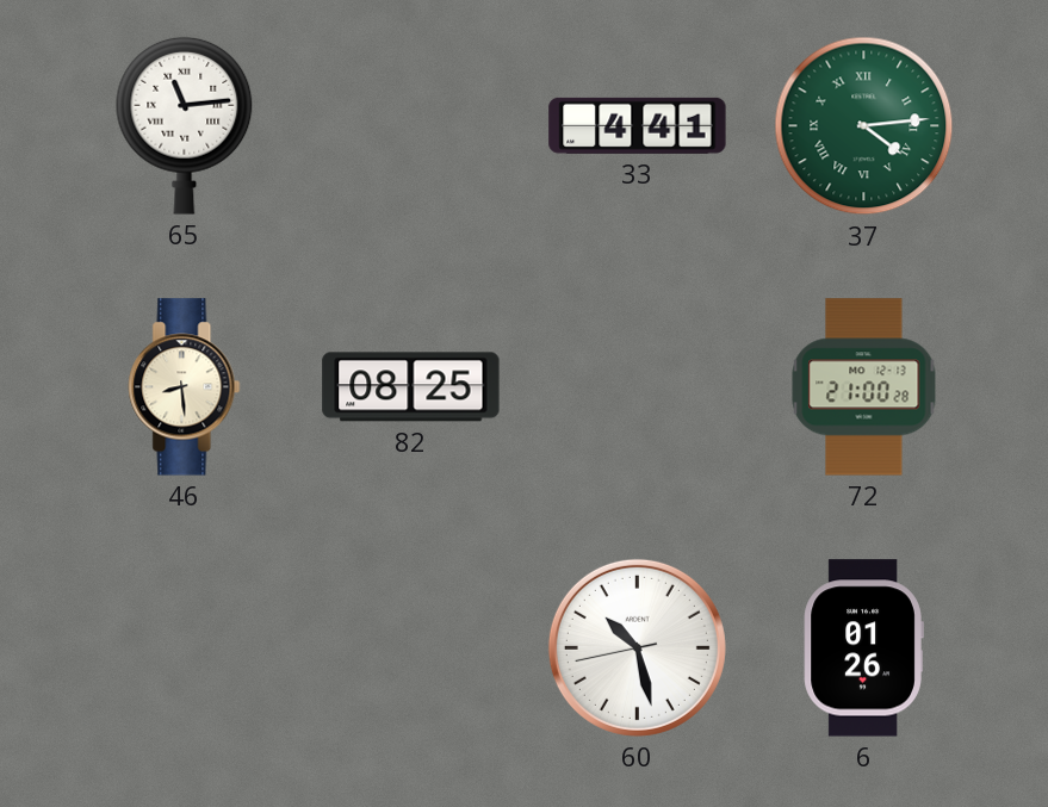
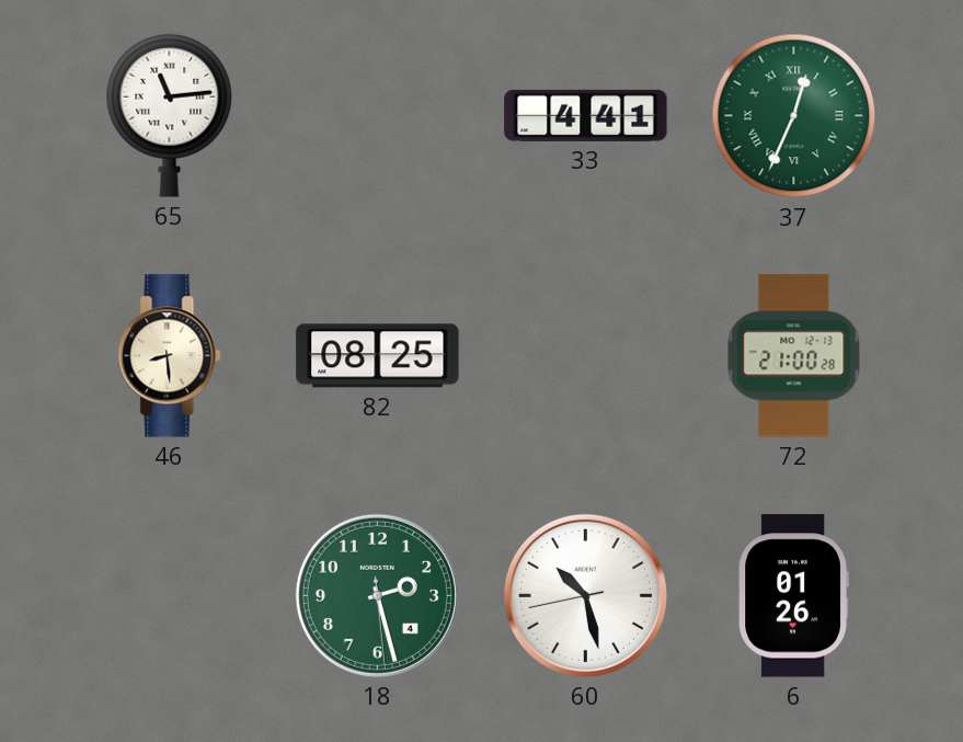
37: 4:14 -> 12:34
18: none -> 2:27
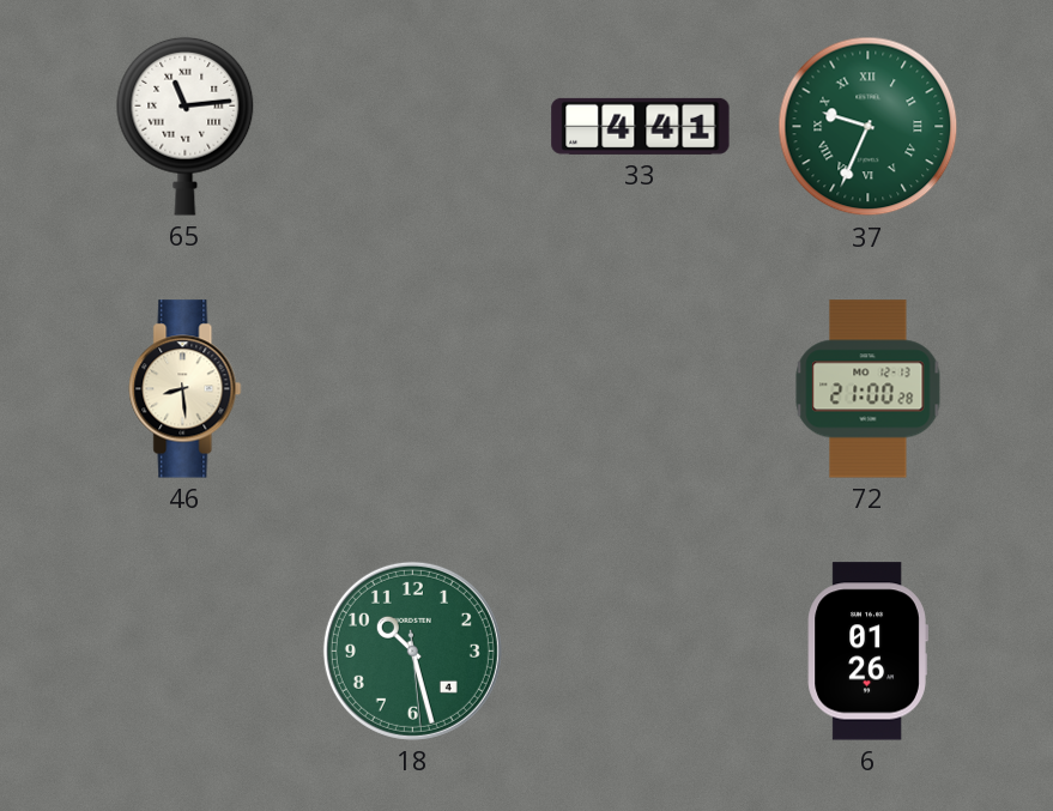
37: 12:34 -> 9:34
82: 08:25 -> none
18: 2:27 -> 10:27
60: 10:27 -> none
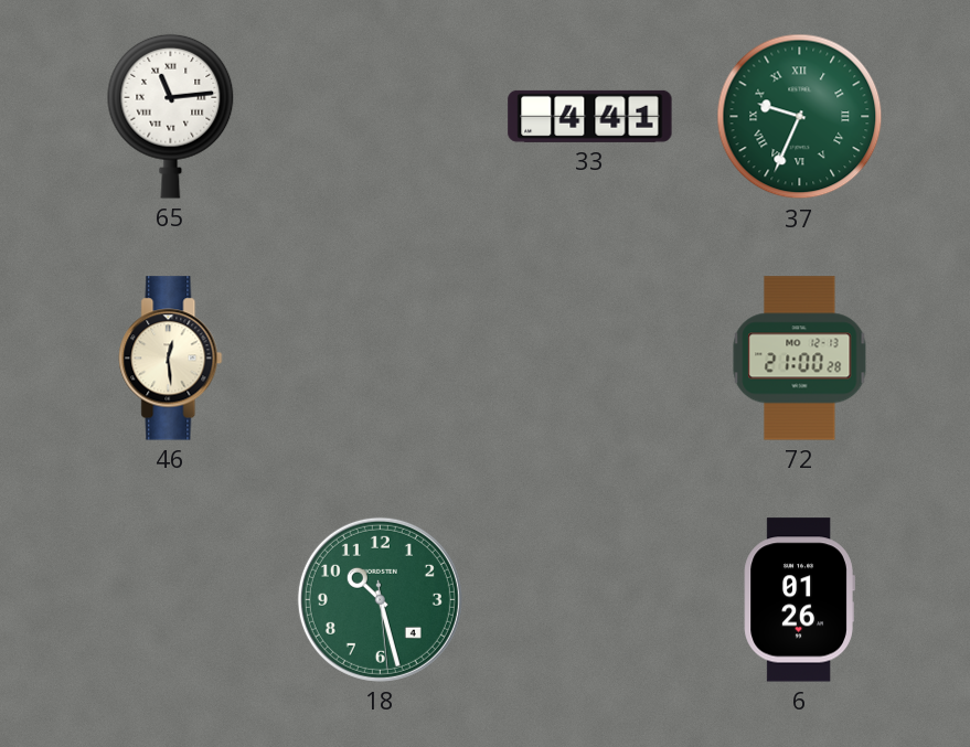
46: 8:29 -> 12:29
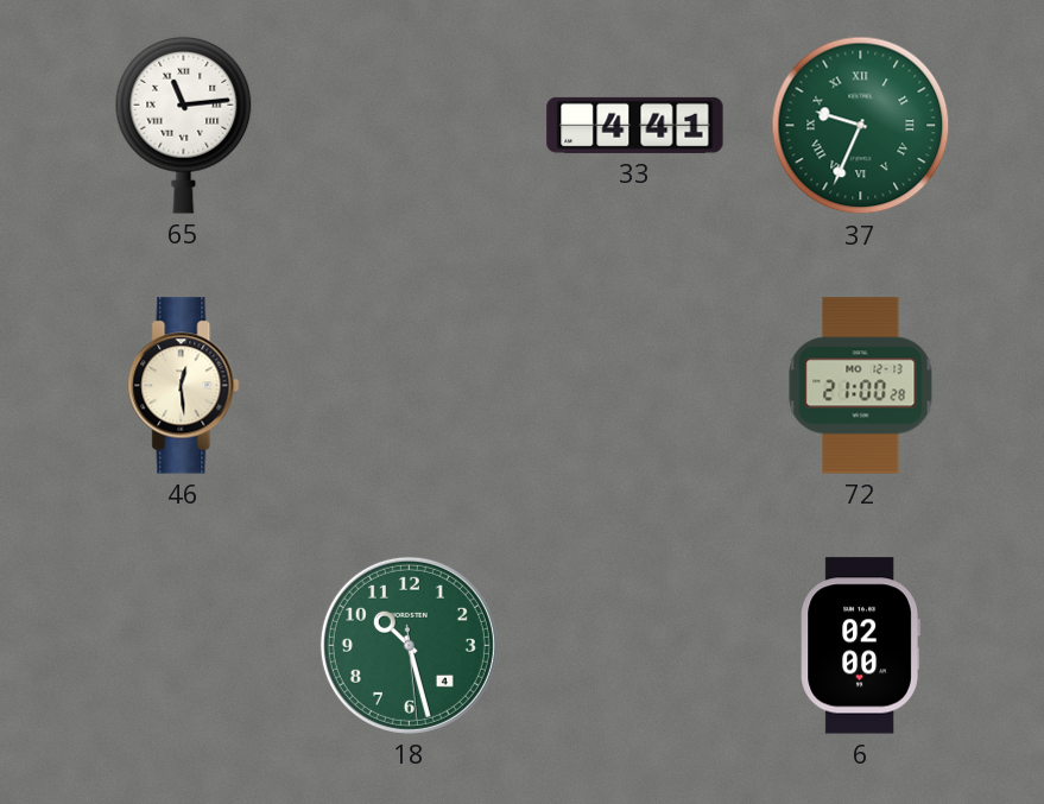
6: 01:26 -> 02:00
